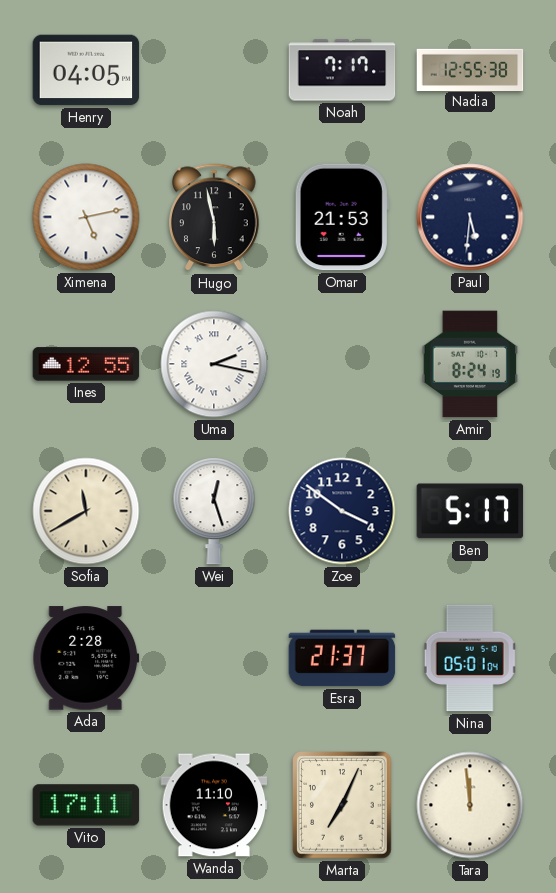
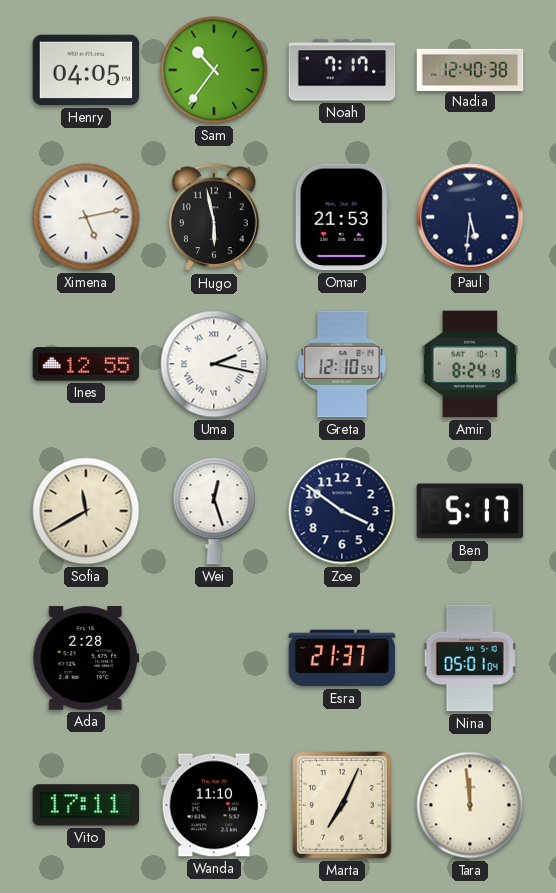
Sam: none -> 10:36
Nadia: 12:55 -> 12:40
Greta: none -> 12:10
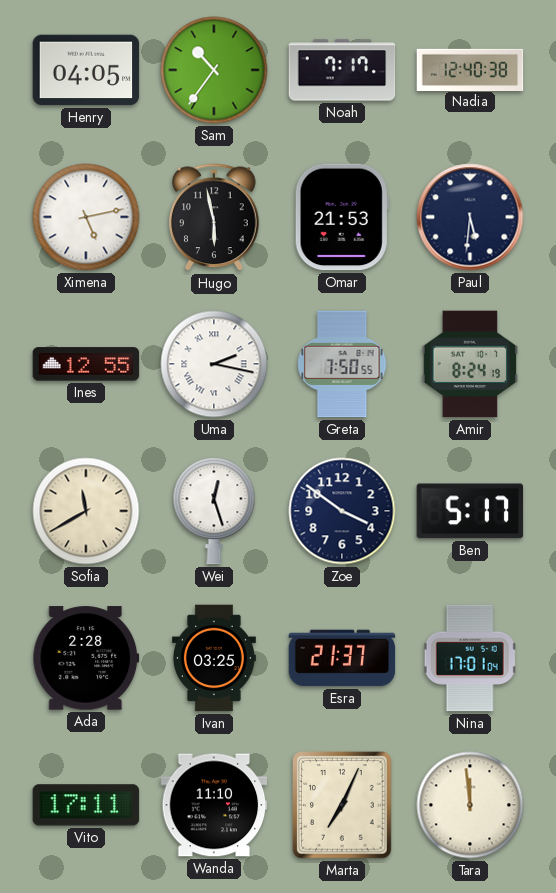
Greta: 12:10 -> 7:50
Ivan: none -> 03:25
Nina: 05:01 -> 17:01
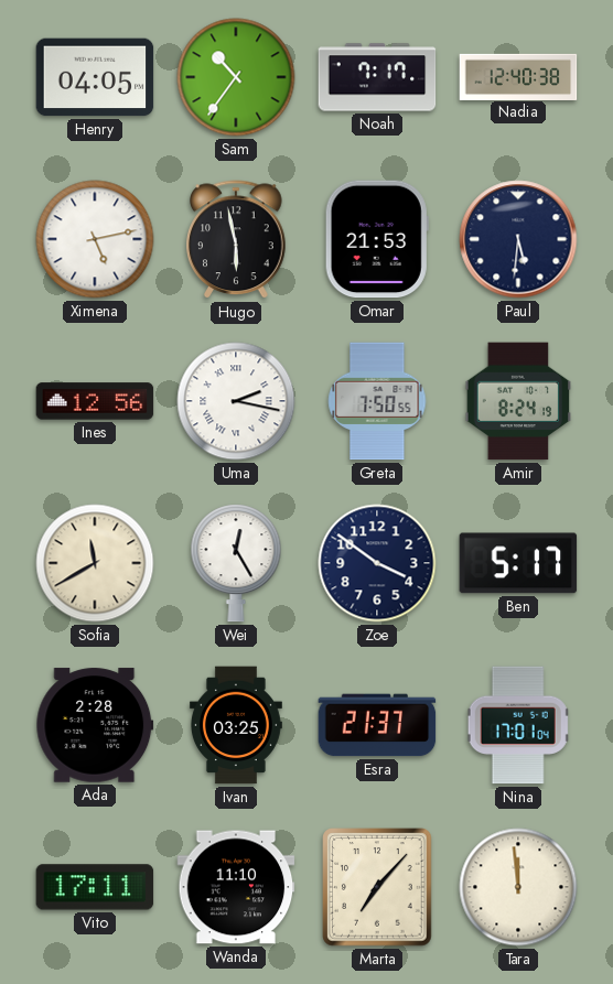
Ines: 12:55 -> 12:56
Wei: 12:27 -> 12:25
Marta: 7:04 -> 7:07
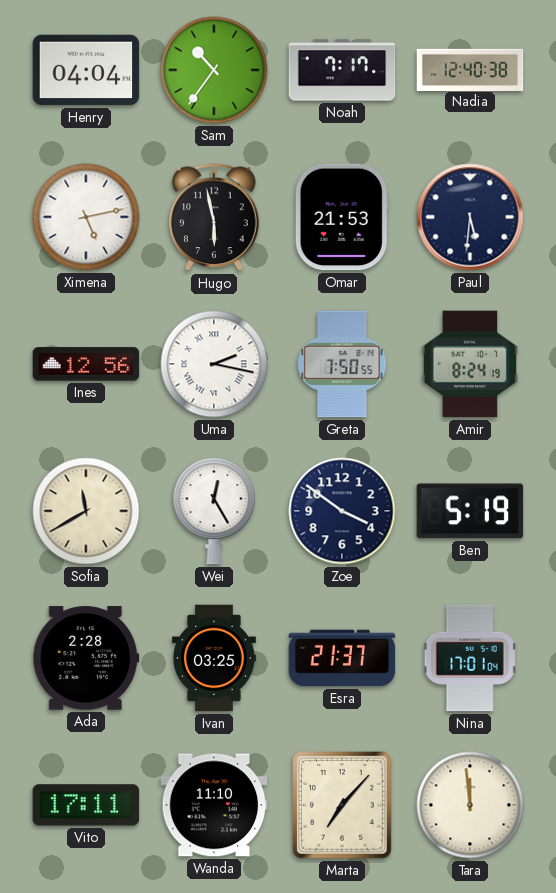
Henry: 04:05 -> 04:04
Ben: 5:17 -> 5:19
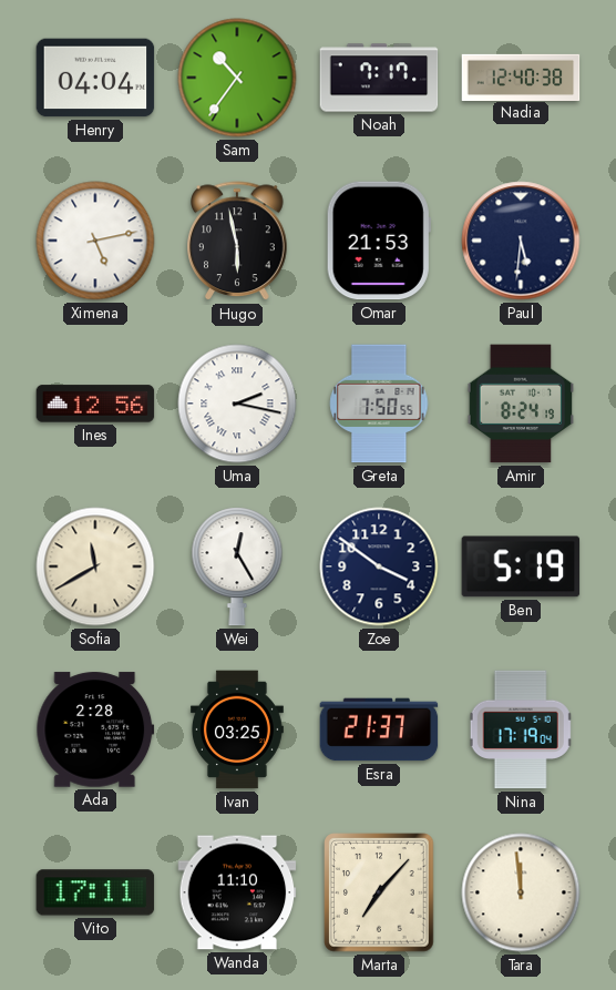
Nina: 17:01 -> 17:19
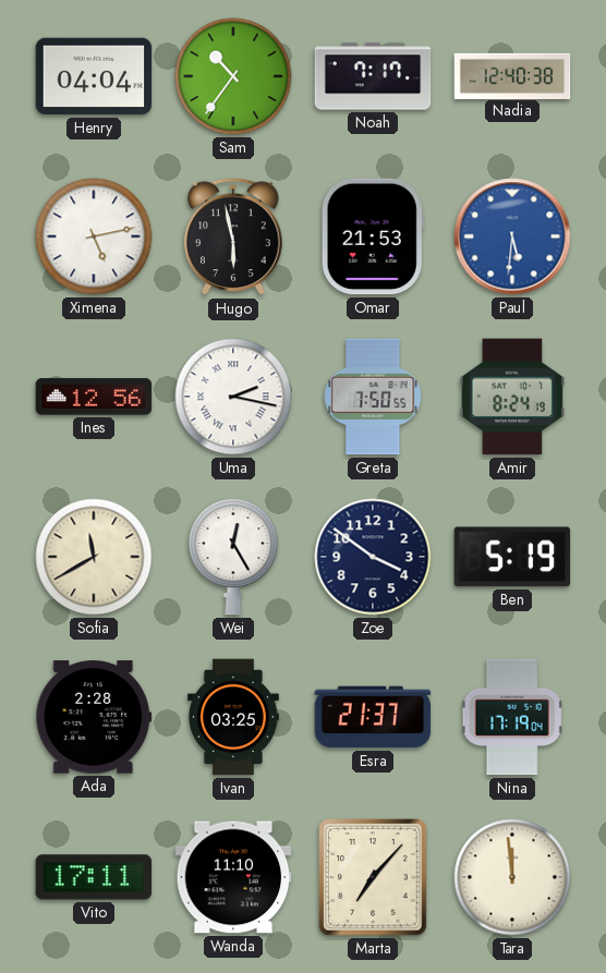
Paul dial: navy -> blue
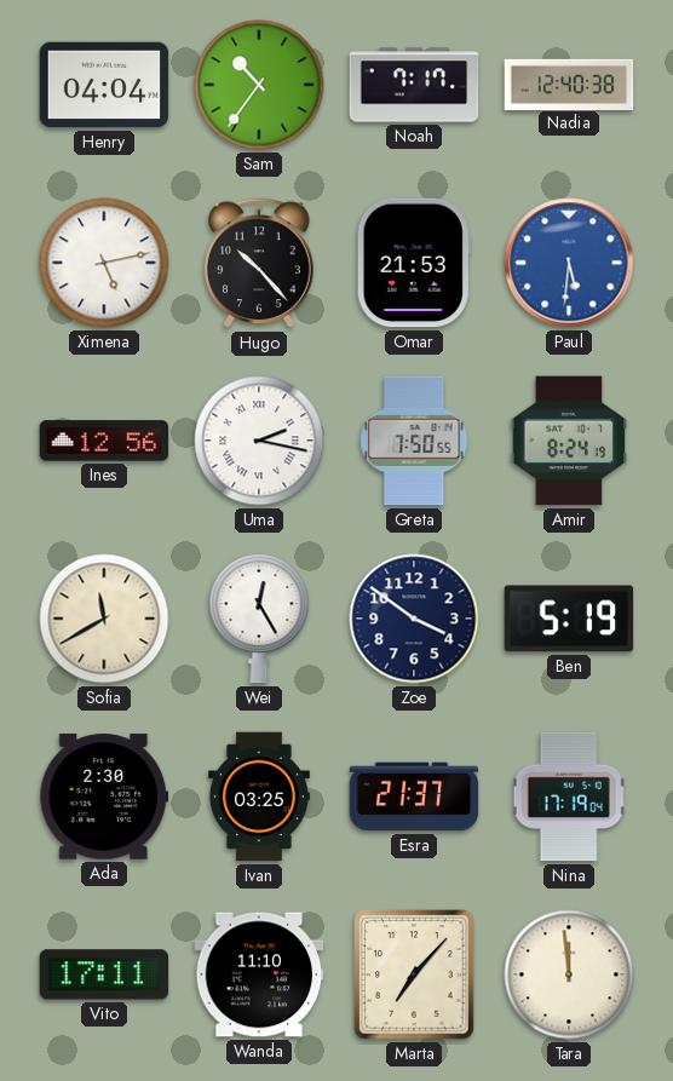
Hugo: 5:58 -> 10:23
Ada: 2:28 -> 2:30
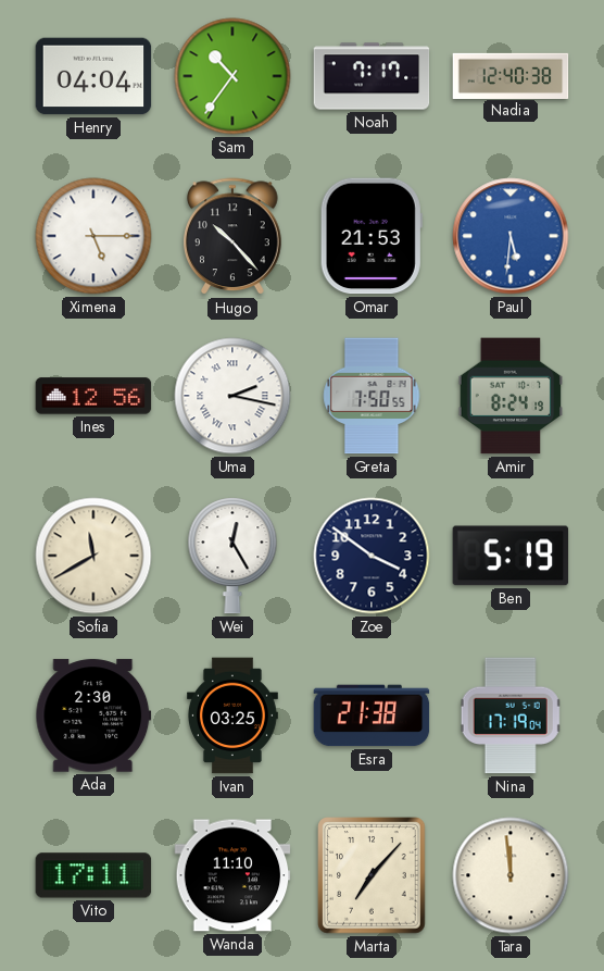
Ximena: 5:13 -> 5:15
Esra: 21:37 -> 21:38
